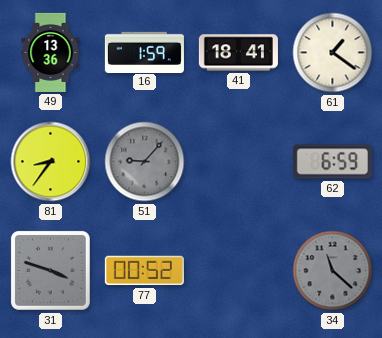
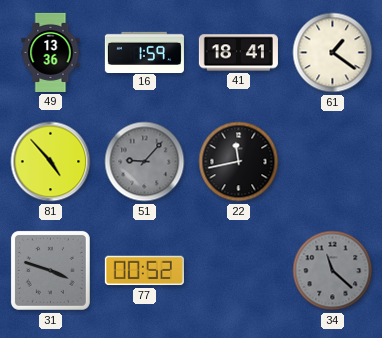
81: 8:36 -> 4:53
22: none -> 11:43
62: 6:59 -> none
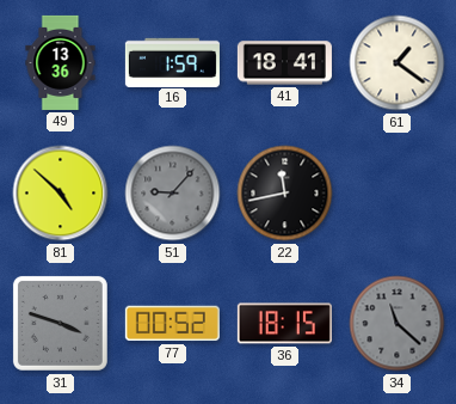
81: 4:53 -> 4:52
36: none -> 18:15
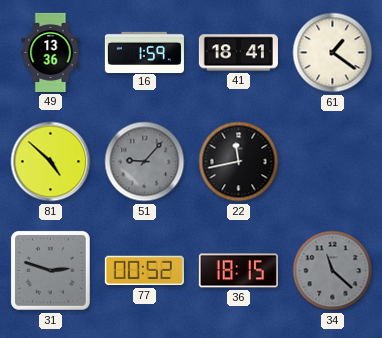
31: 3:48 -> 2:48
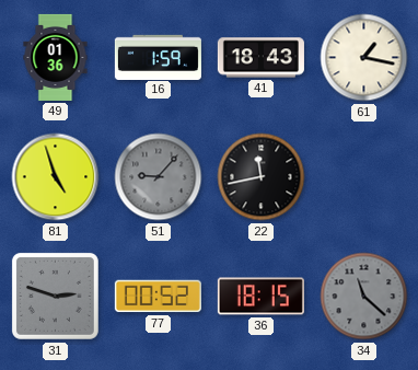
49: 13:36 -> 01:36
41: 18:41 -> 18:43
61: 1:21 -> 1:17
81: 4:52 -> 4:57
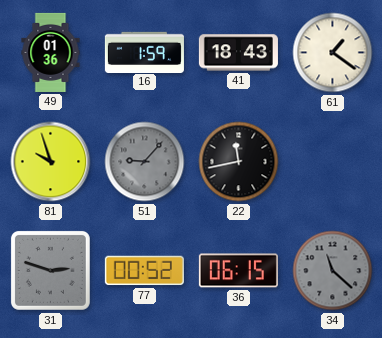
61: 1:17 -> 1:21
81: 4:57 -> 9:57
36: 18:15 -> 06:15
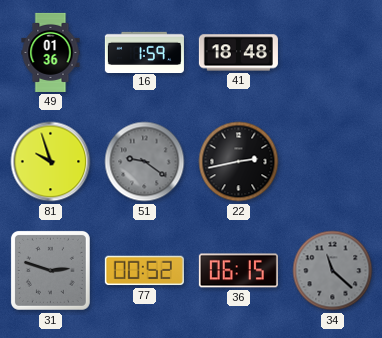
41: 18:43 -> 18:48
61: 1:21 -> none
51: 9:07 -> 9:21
22: 11:43 -> 2:43
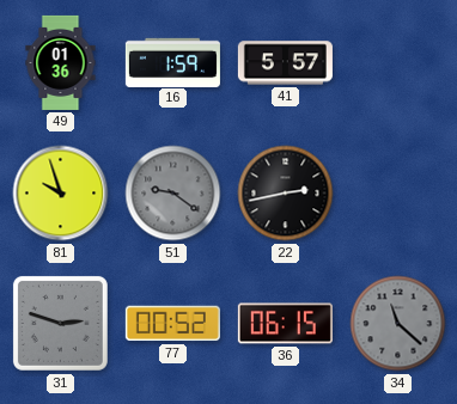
41: 18:48 -> 5:57
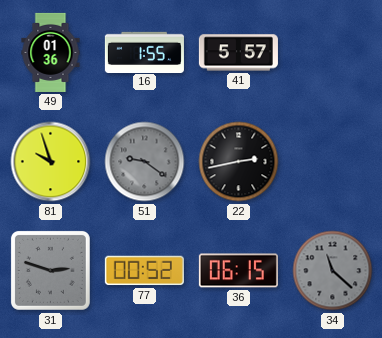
16: 1:59 -> 1:55
